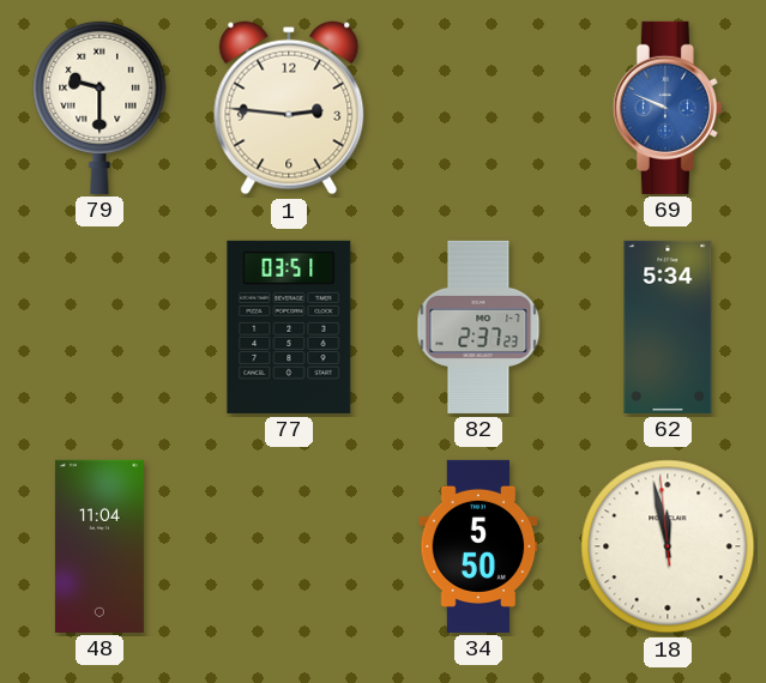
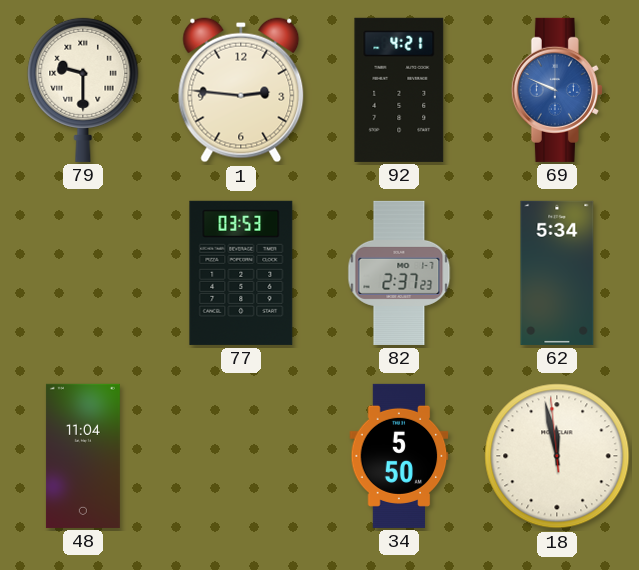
92: none -> 4:21
77: 03:51 -> 03:53
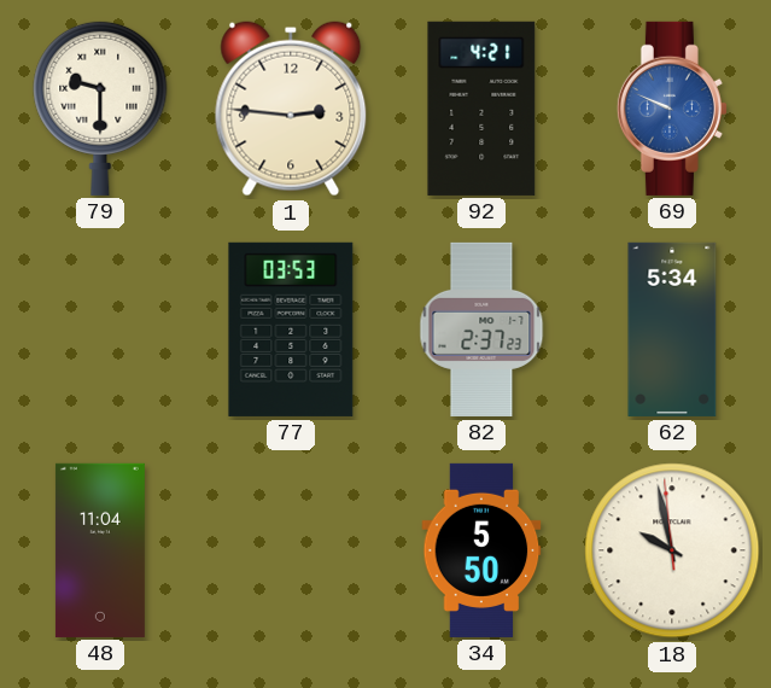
18: 11:57 -> 9:57
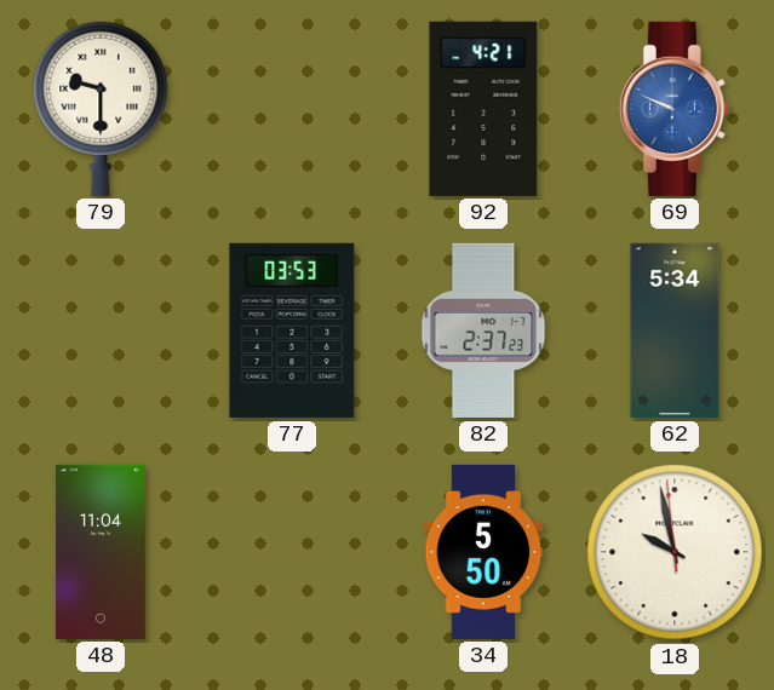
1: 2:46 -> none
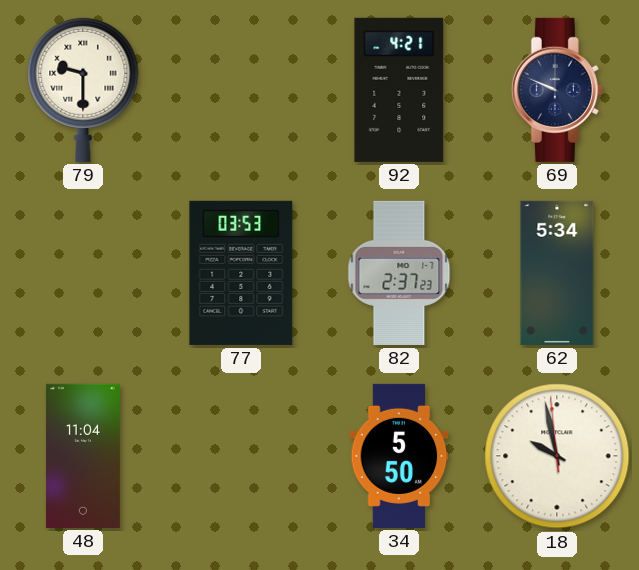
69 dial: blue -> navy
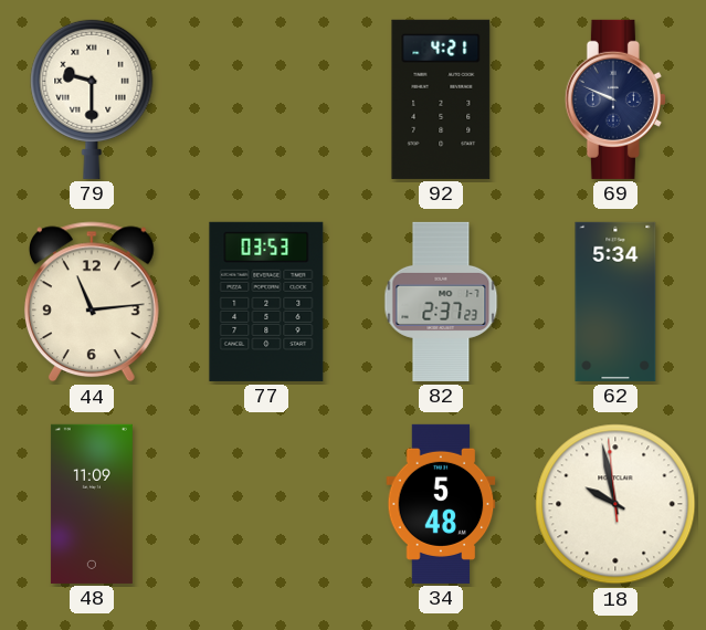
44: none -> 11:14
48: 11:04 -> 11:09
34: 5:50 -> 5:48
